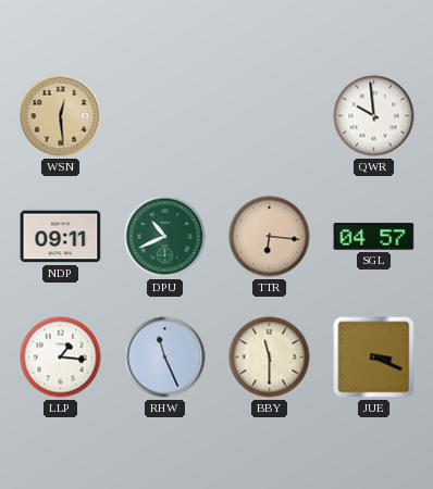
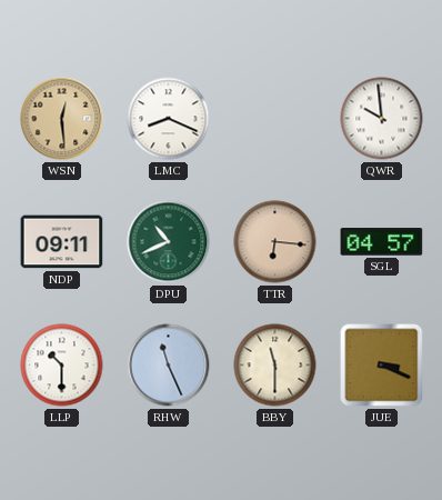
LMC: none -> 8:19
LLP: 1:16 -> 10:30
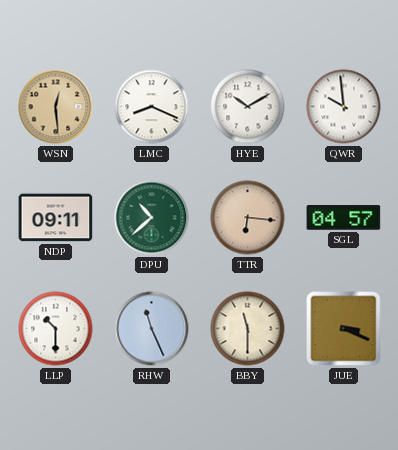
HYE: none -> 10:10
DPU: 10:41 -> 10:38
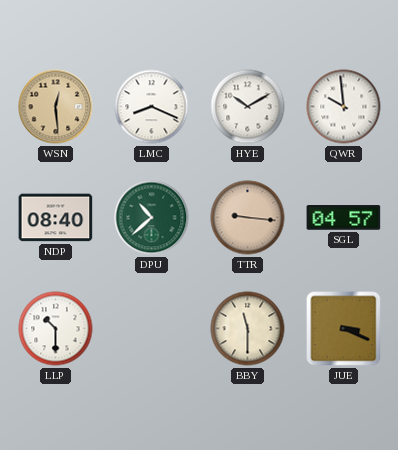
NDP: 09:11 -> 08:40
TTR: 6:16 -> 9:16
RHW: 11:26 -> none
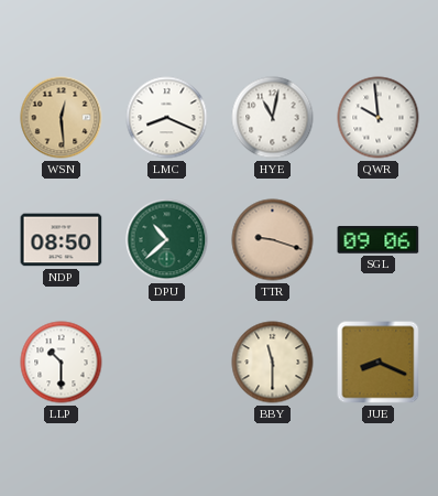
HYE: 10:10 -> 11:02
NDP: 08:40 -> 08:50
TTR: 9:16 -> 9:18
SGL: 04:57 -> 09:06
JUE: 3:19 -> 8:19
